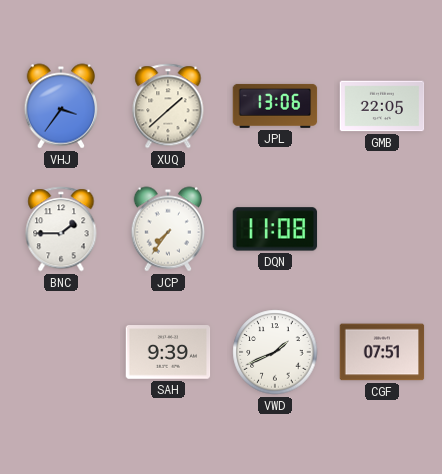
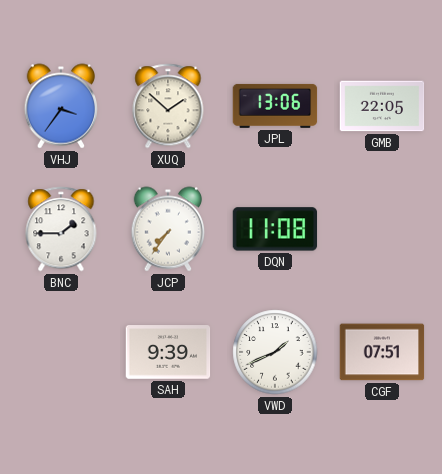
XUQ: 1:38 -> 1:52
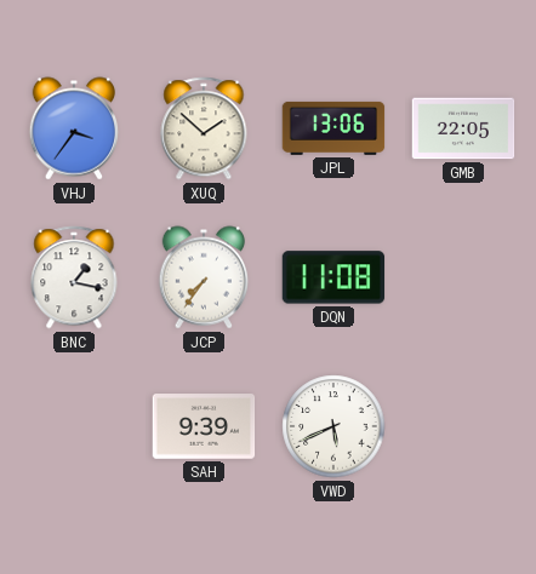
BNC: 1:45 -> 1:17
VWD: 1:41 -> 5:41
CGF: 07:51 -> none
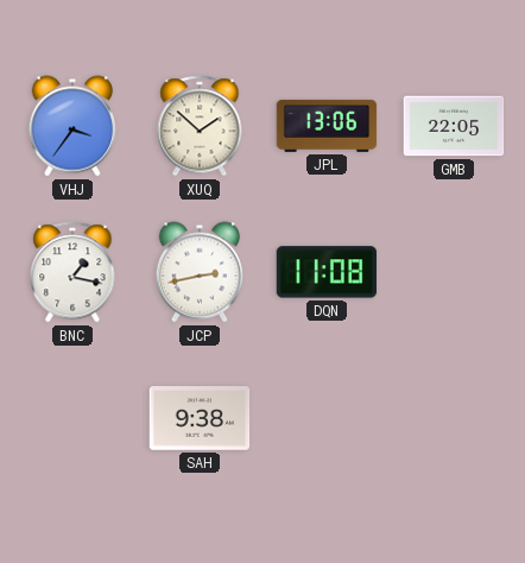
JCP: 7:36 -> 2:43
SAH: 9:39 -> 9:38
VWD: 5:41 -> none
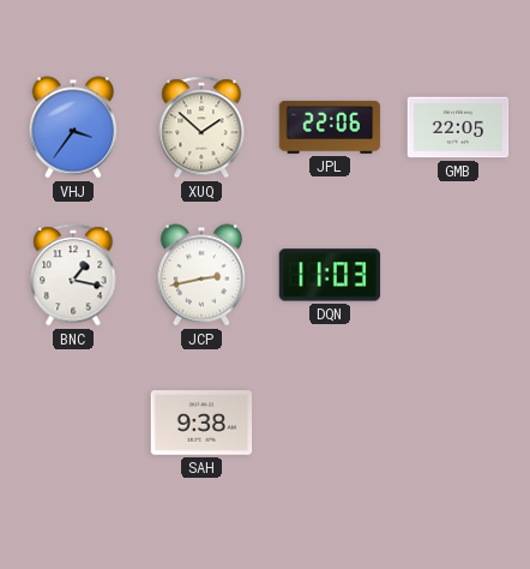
JPL: 13:06 -> 22:06
DQN: 11:08 -> 11:03
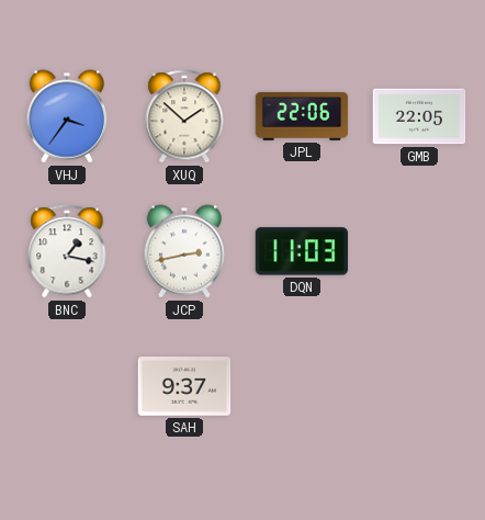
SAH: 9:38 -> 9:37
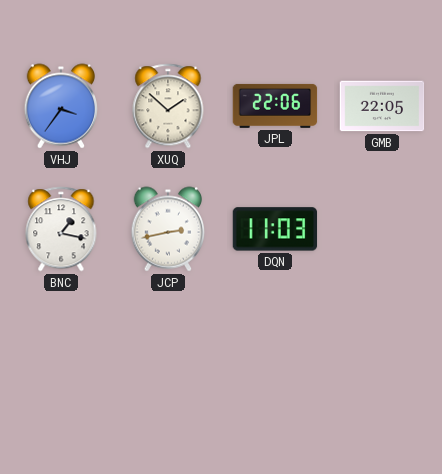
SAH: 9:37 -> none
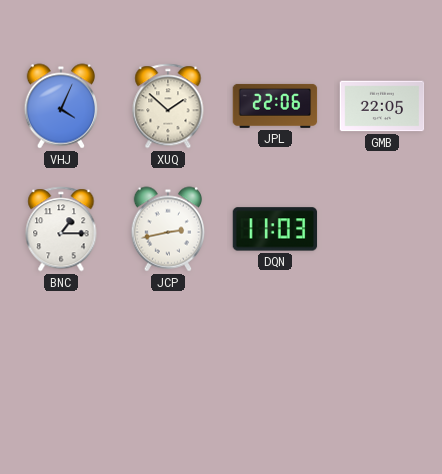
VHJ: 3:36 -> 4:04
BNC: 1:17 -> 1:15
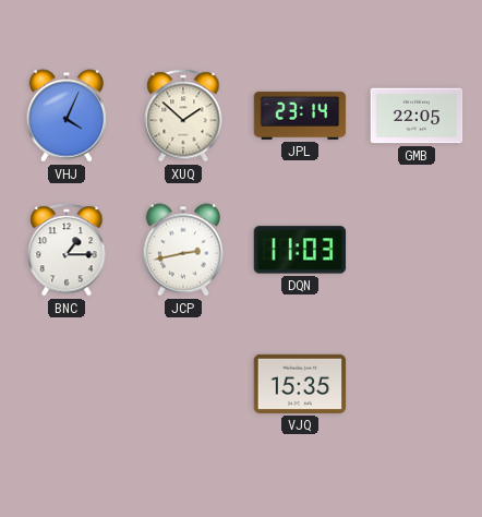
JPL: 22:06 -> 23:14
VJQ: none -> 15:35
